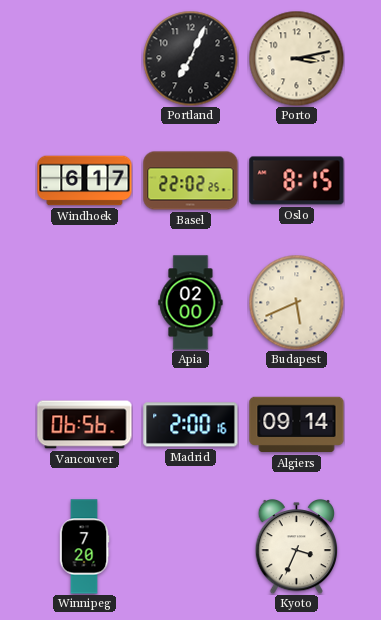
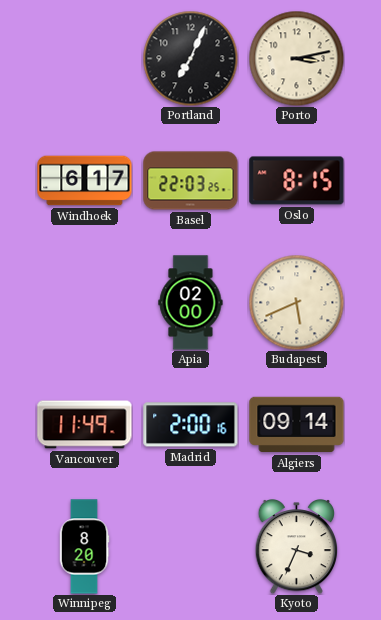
Basel: 22:02 -> 22:03
Vancouver: 06:56 -> 11:49
Winnipeg: 7:20 -> 8:20
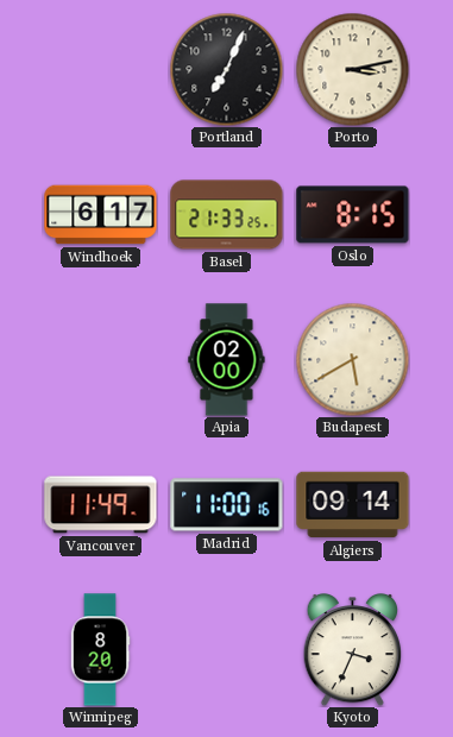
Basel: 22:03 -> 21:33
Budapest: 5:41 -> 5:40
Madrid: 2:00 -> 11:00
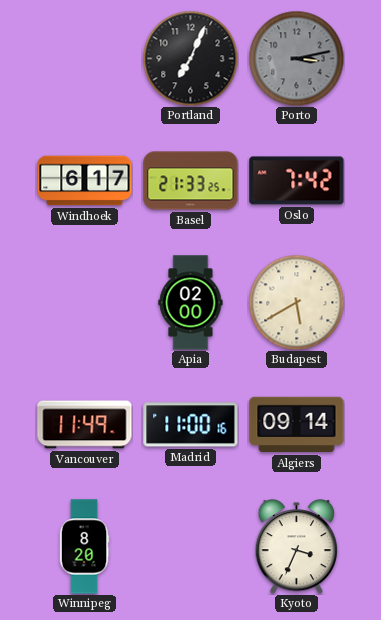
Porto dial: cream -> grey
Oslo: 8:15 -> 7:42
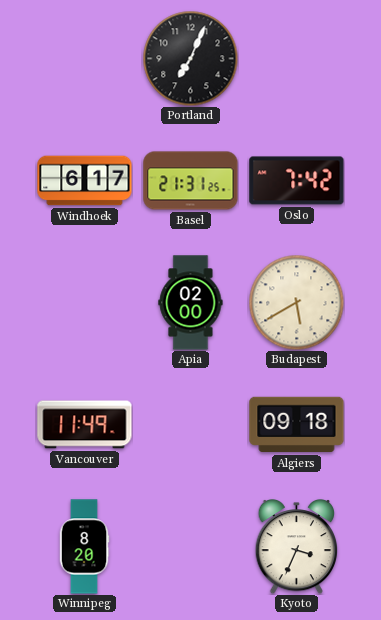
Porto: 3:13 -> none
Basel: 21:33 -> 21:31
Madrid: 11:00 -> none
Algiers: 09:14 -> 09:18
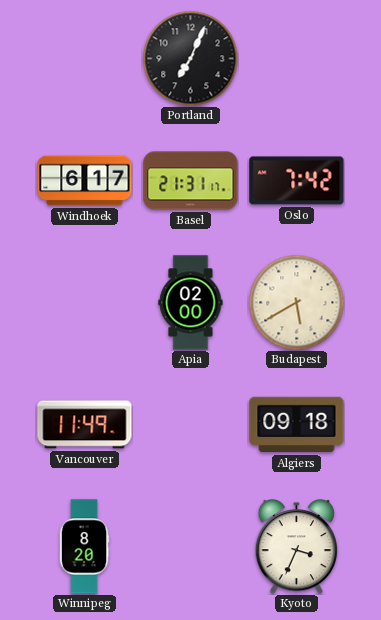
Basel: 21:31:25 -> 21:31:17
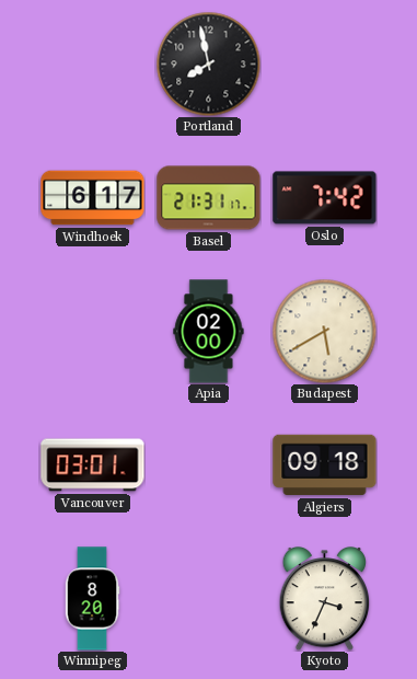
Portland: 7:04 -> 7:58
Vancouver: 11:49 -> 03:01
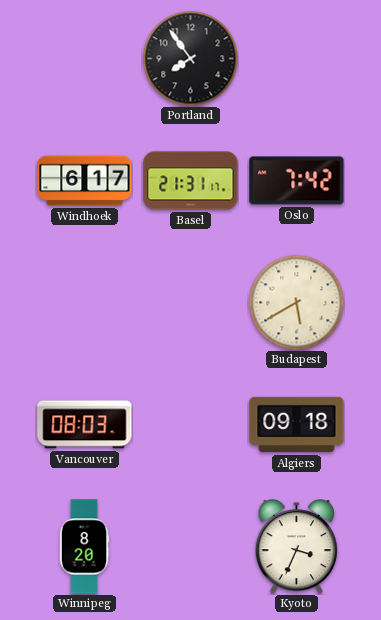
Portland: 7:58 -> 7:54
Apia: 02:00 -> none
Vancouver: 03:01 -> 08:03
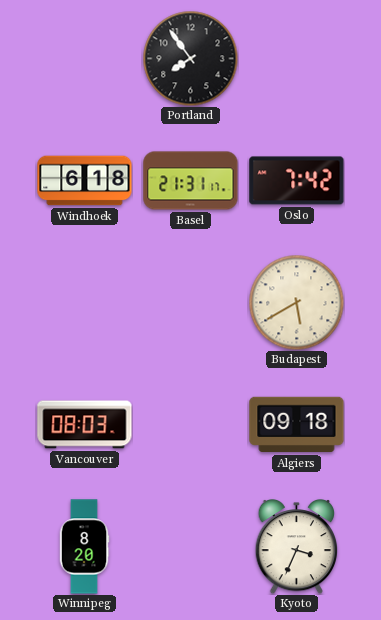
Windhoek: 6:17 -> 6:18
